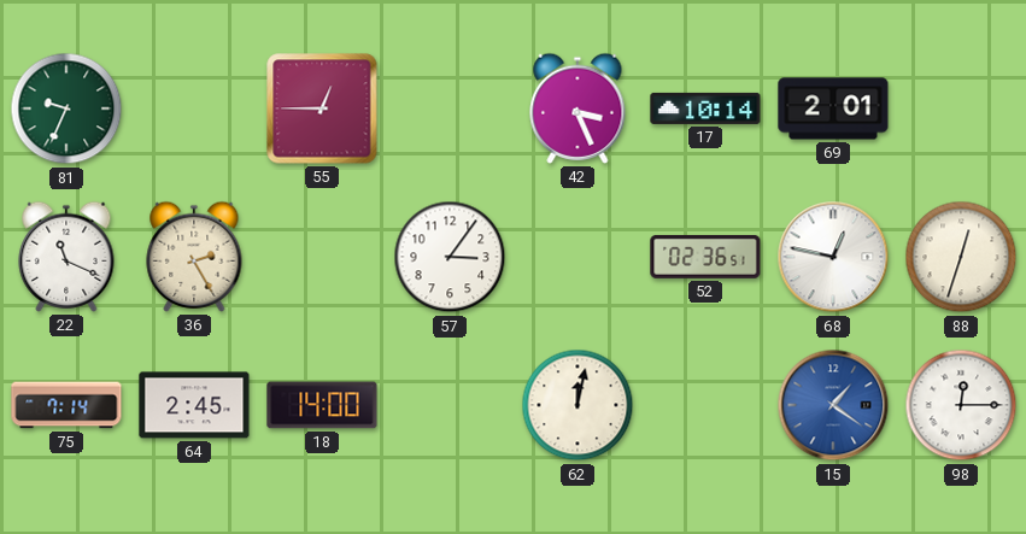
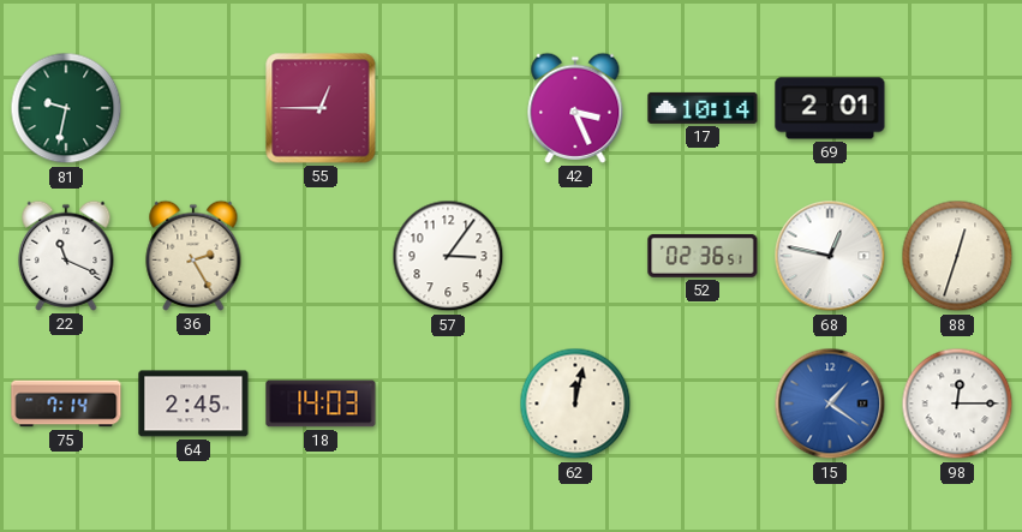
81: 9:34 -> 9:32
18: 14:00 -> 14:03
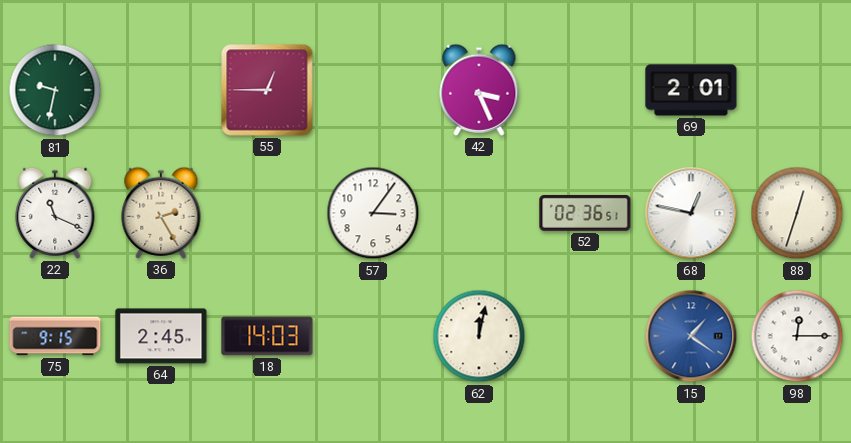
17: 10:14 -> none
75: 7:14 -> 9:15
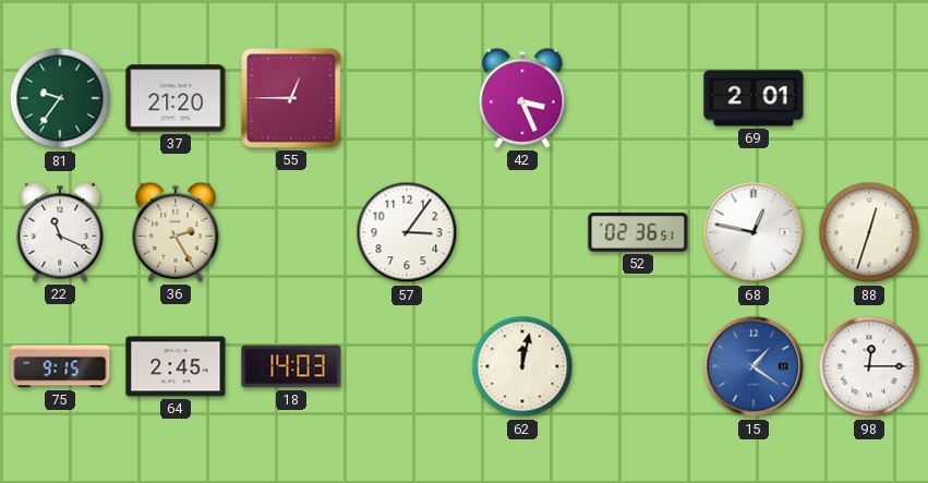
81: 9:32 -> 9:36
37: none -> 21:20
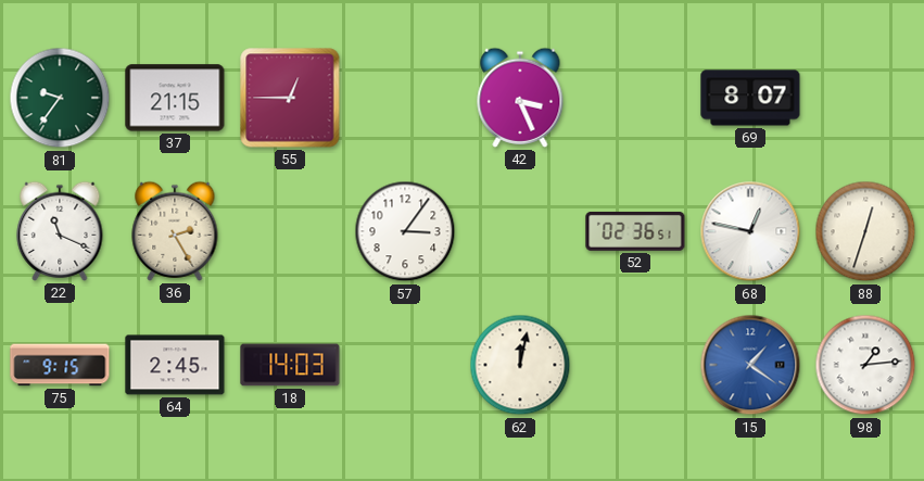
37: 21:20 -> 21:15
69: 2:01 -> 8:07
98: 12:15 -> 1:14
